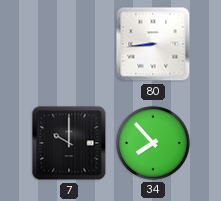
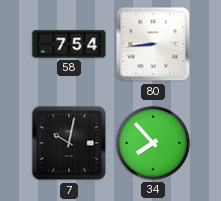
58: none -> 7:54
7: 10:00 -> 10:02
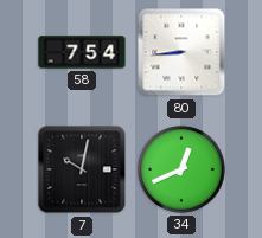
34: 7:53 -> 12:41
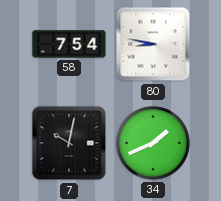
80: 8:44 -> 8:47
34: 12:41 -> 1:41
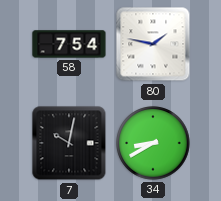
80: 8:47 -> 1:47
34: 1:41 -> 8:40
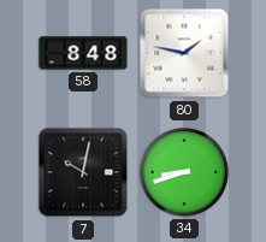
58: 7:54 -> 8:48
34: 8:40 -> 8:42
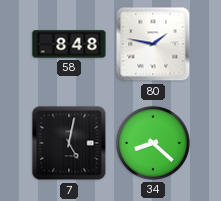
7: 10:02 -> 5:02
34: 8:42 -> 8:22
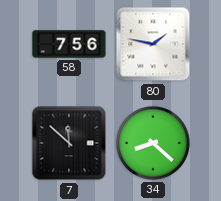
58: 8:48 -> 7:56
7: 5:02 -> 11:52
